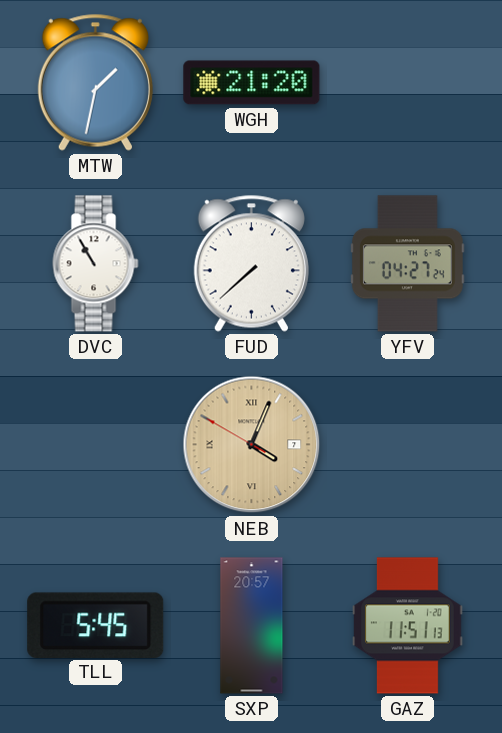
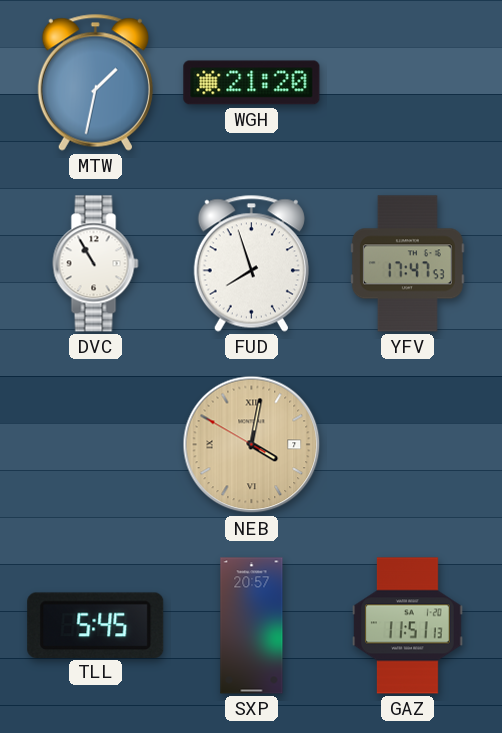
FUD: 7:38 -> 7:57
YFV: 04:27 -> 17:47
NEB: 4:03 -> 4:01
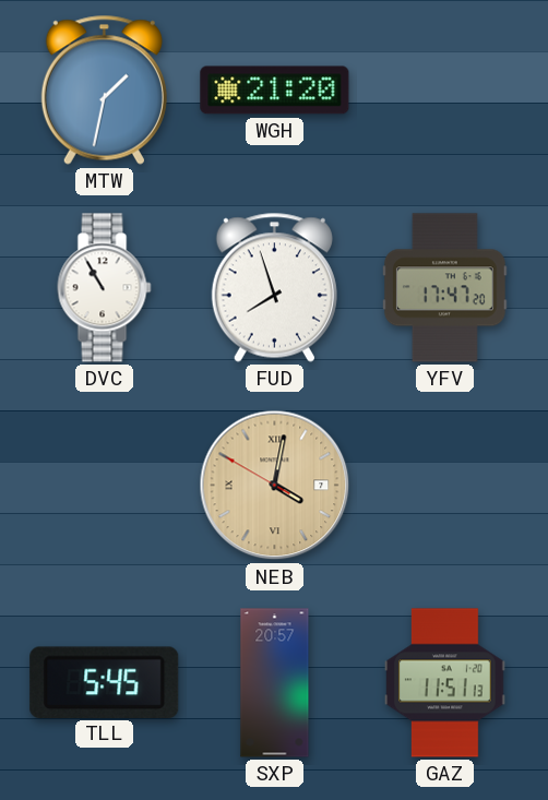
YFV: 17:47:53 -> 17:47:20
